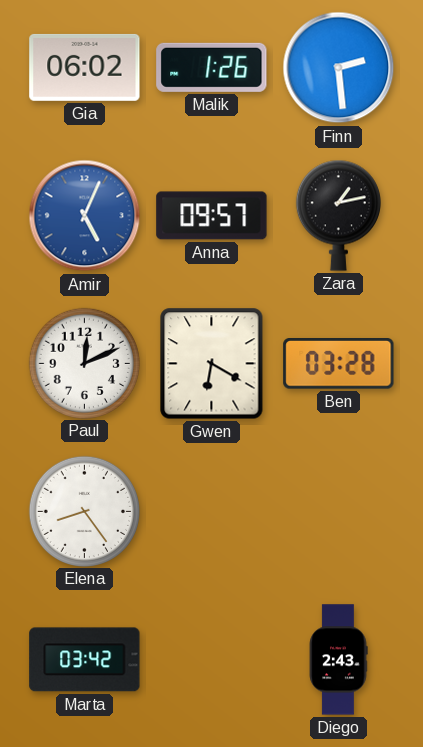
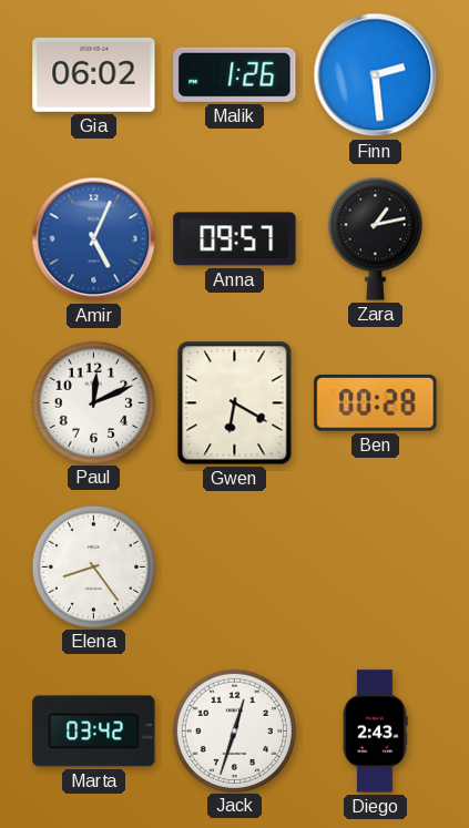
Ben: 03:28 -> 00:28
Jack: none -> 12:33
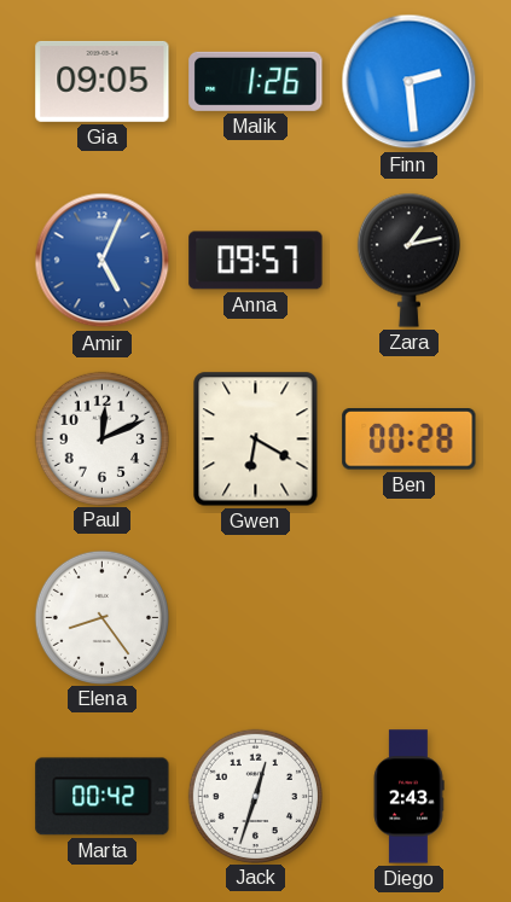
Gia: 06:02 -> 09:05
Marta: 03:42 -> 00:42
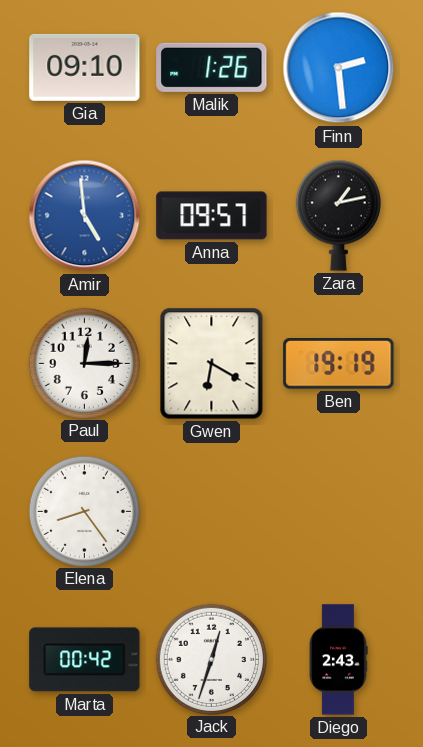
Gia: 09:05 -> 09:10
Amir: 5:04 -> 4:59
Paul: 12:11 -> 12:15
Ben: 00:28 -> 19:19
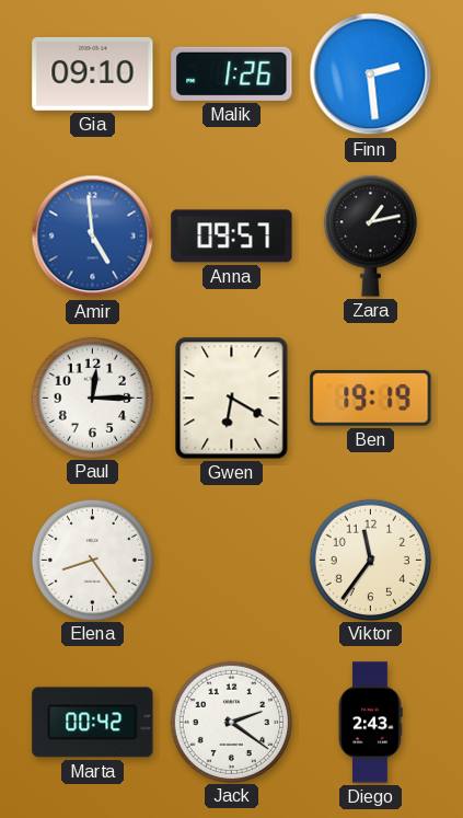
Viktor: none -> 11:36
Jack: 12:33 -> 2:21
